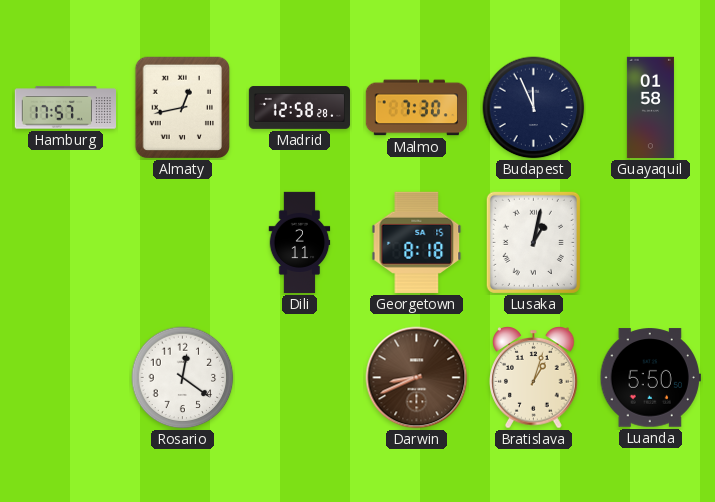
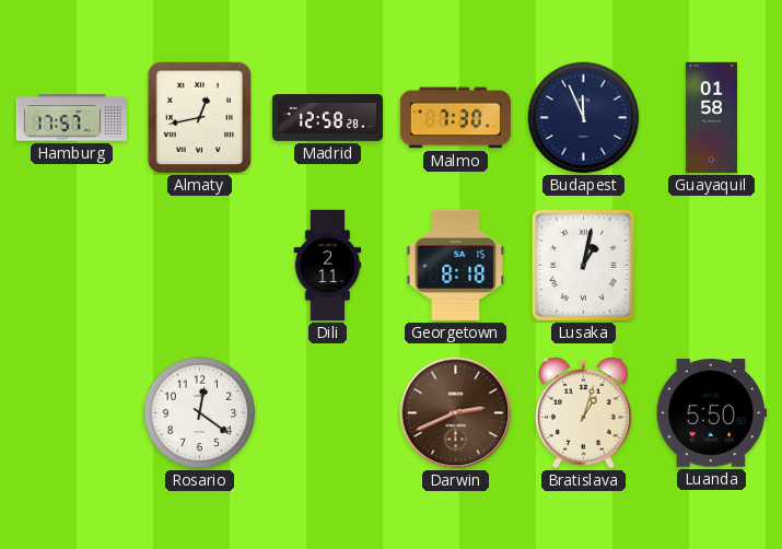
Darwin: 8:41 -> 2:41
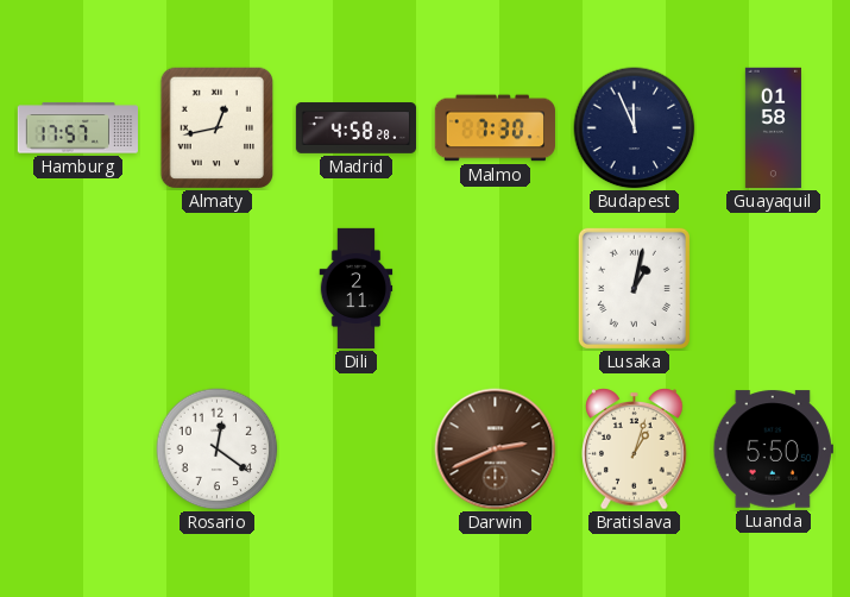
Madrid: 12:58 -> 4:58
Georgetown: 8:18 -> none
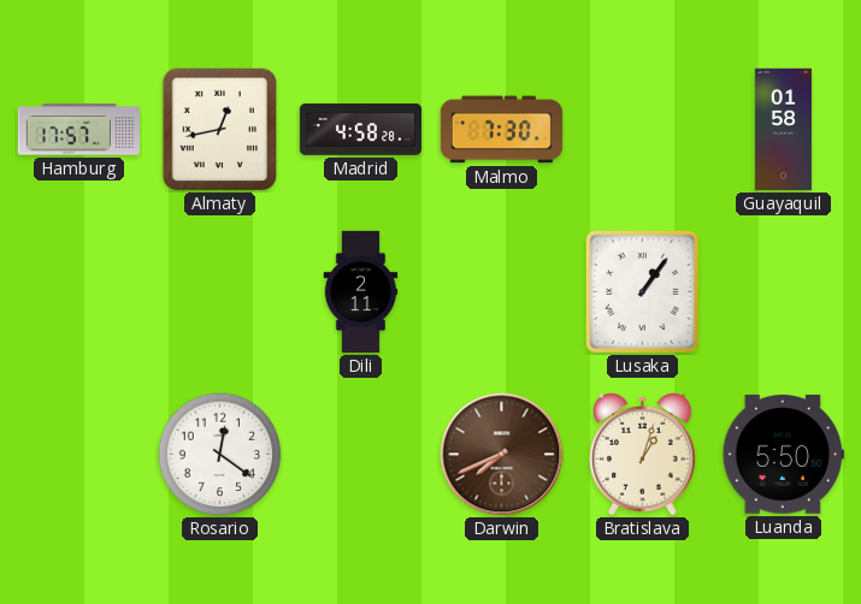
Budapest: 11:56 -> none
Lusaka: 1:02 -> 1:06
Darwin: 2:41 -> 7:41
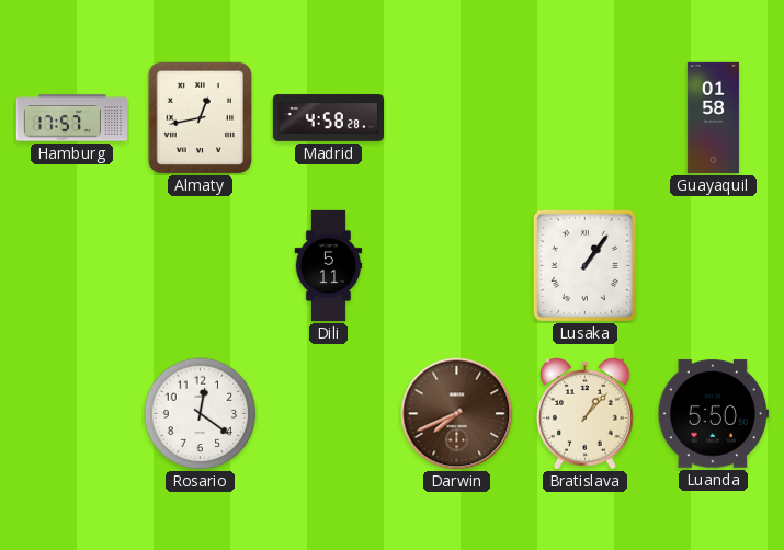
Malmo: 7:30 -> none
Dili: 2:11 -> 5:11
Bratislava: 1:03 -> 1:07
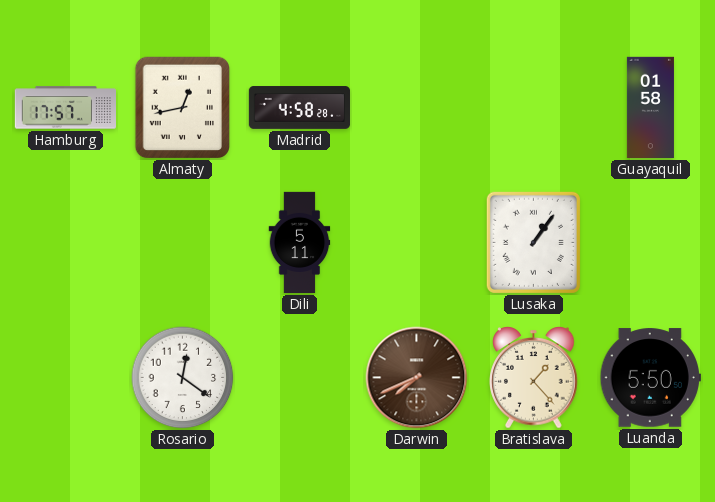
Bratislava: 1:07 -> 1:23
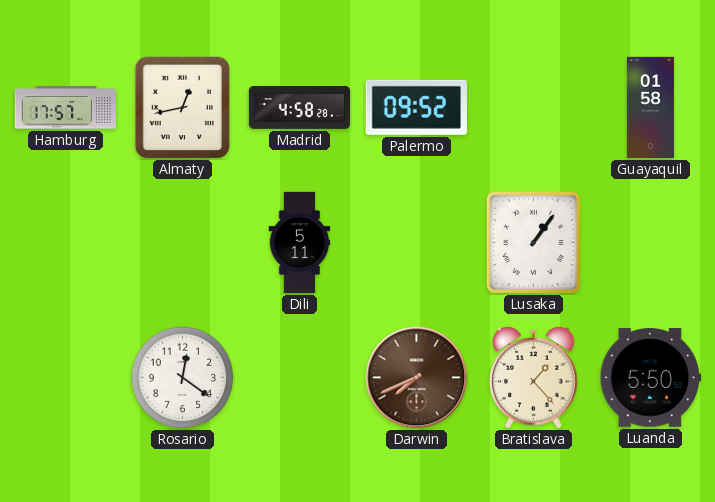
Palermo: none -> 09:52
